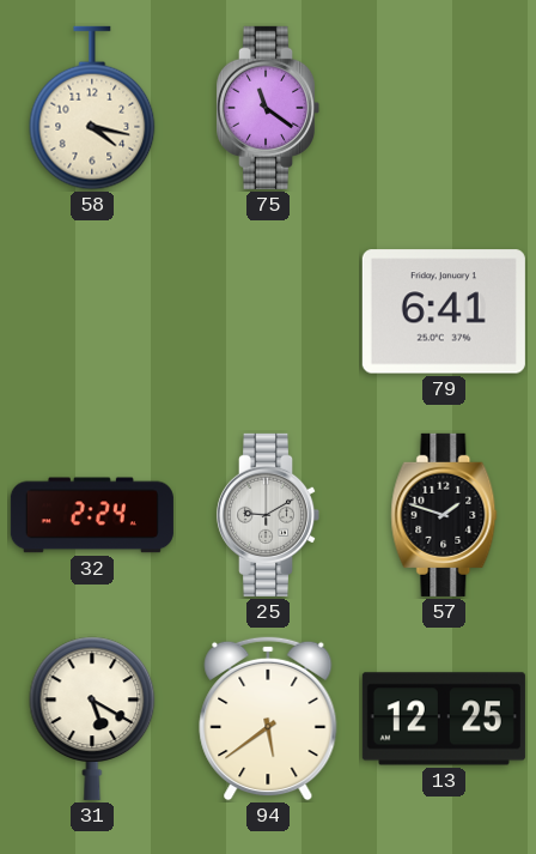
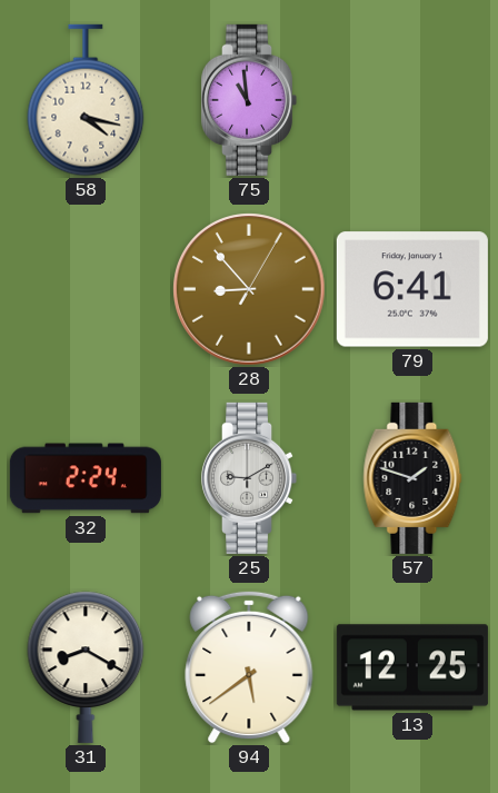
75: 11:21 -> 10:59
28: none -> 8:53
31: 5:20 -> 8:20
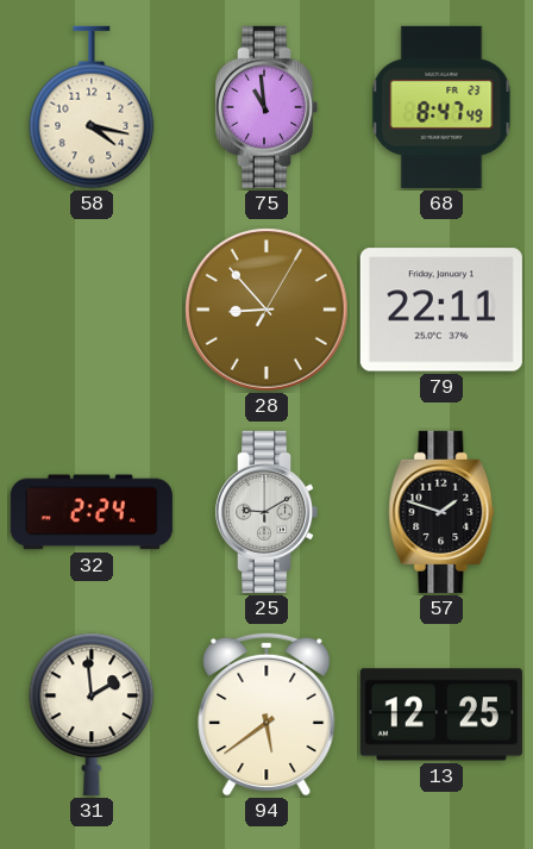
68: none -> 8:47
79: 6:41 -> 22:11
31: 8:20 -> 1:59
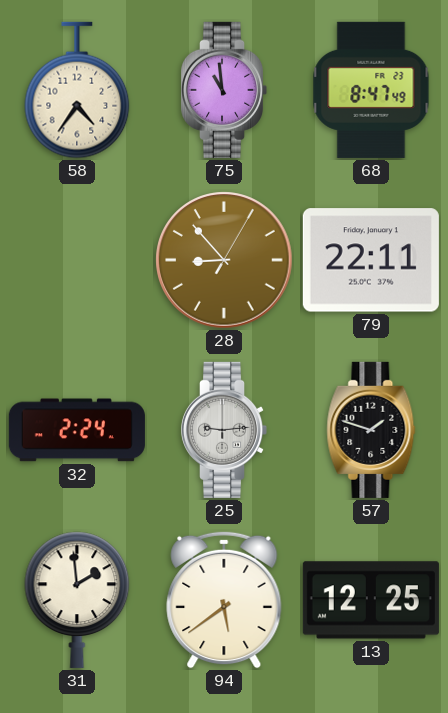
58: 4:17 -> 4:36
25: 9:10 -> 9:14
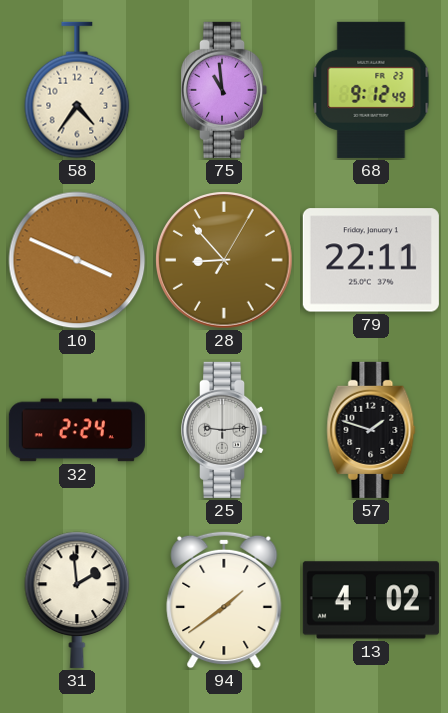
68: 8:47 -> 9:12
10: none -> 3:49
94: 5:39 -> 1:39
13: 12:25 -> 4:02
